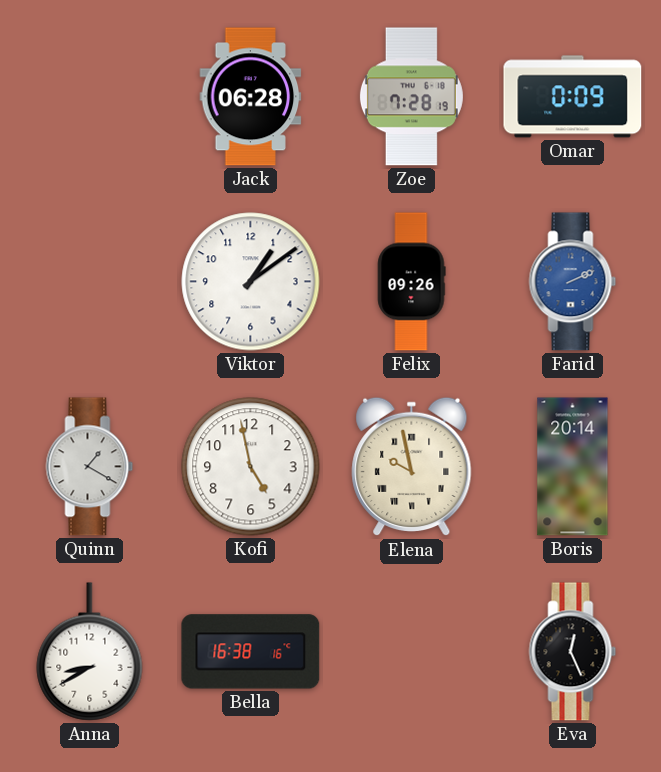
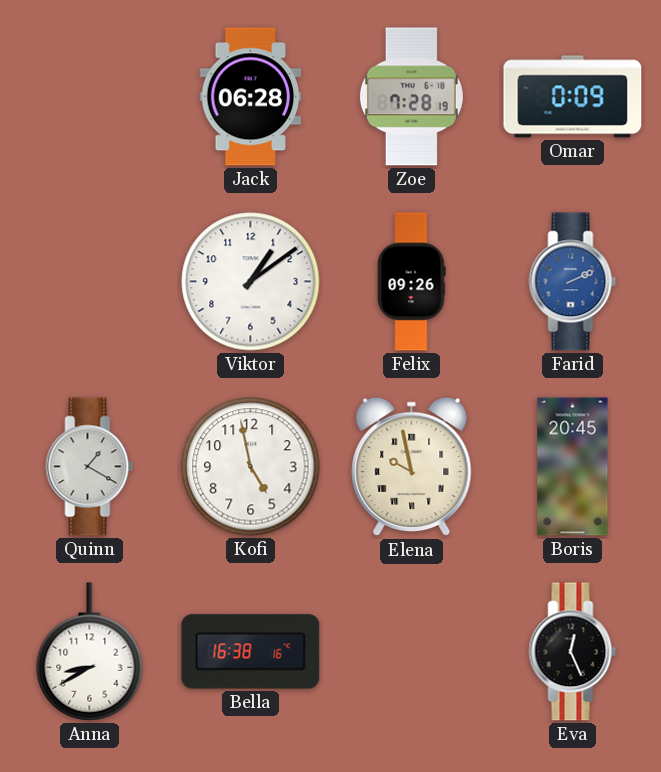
Boris: 20:14 -> 20:45
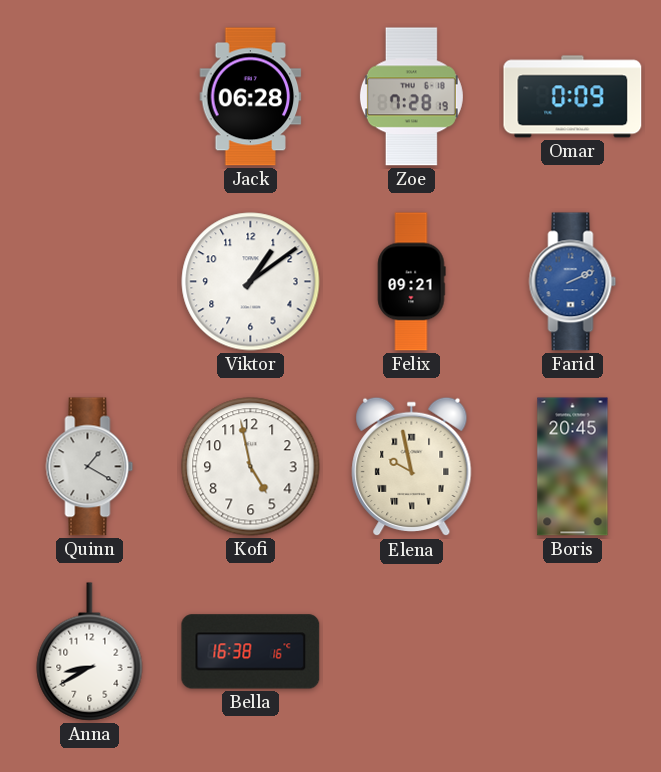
Felix: 09:26 -> 09:21
Eva: 12:26 -> none
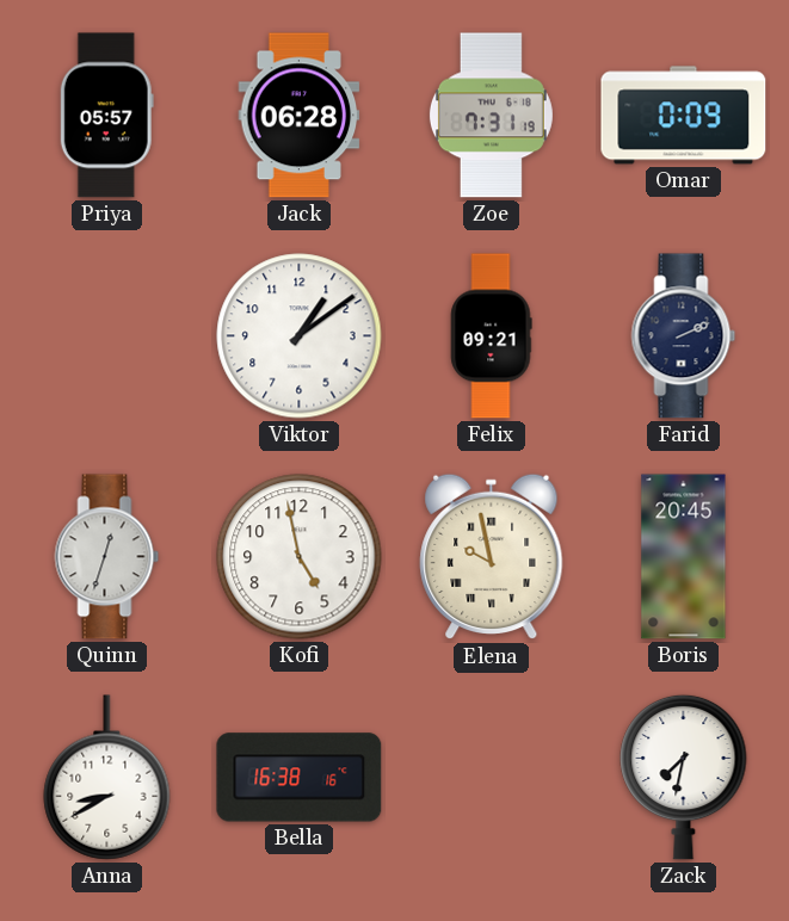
Priya: none -> 05:57
Zoe: 7:28 -> 7:31
Farid dial: blue -> navy
Quinn: 1:20 -> 12:33
Zack: none -> 7:32
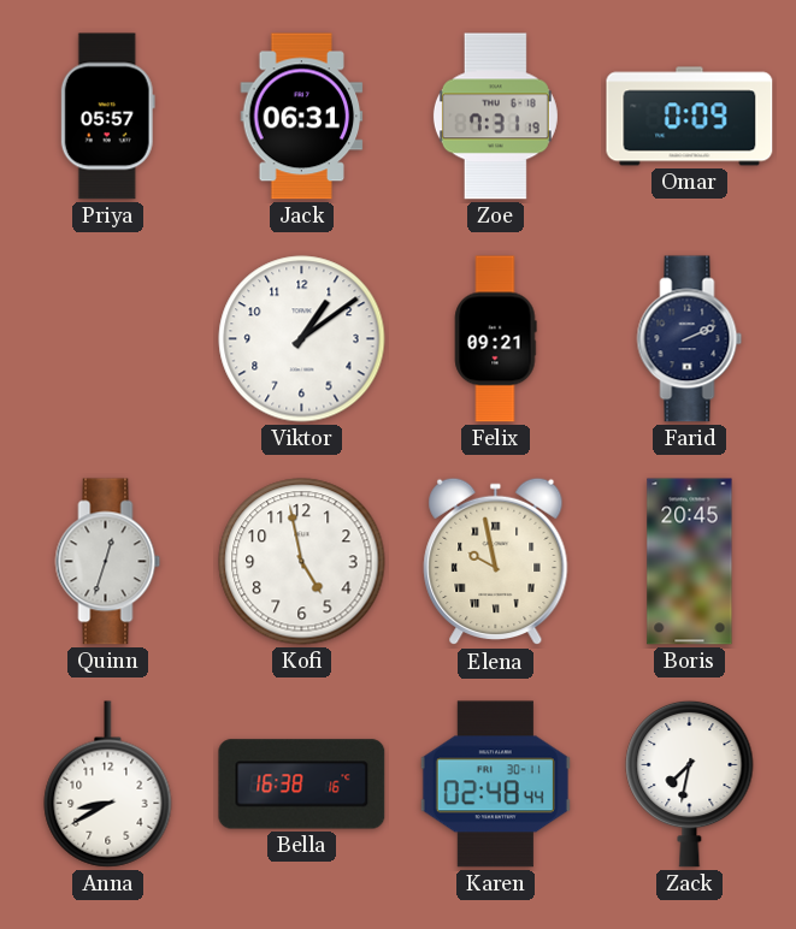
Jack: 06:28 -> 06:31
Karen: none -> 02:48
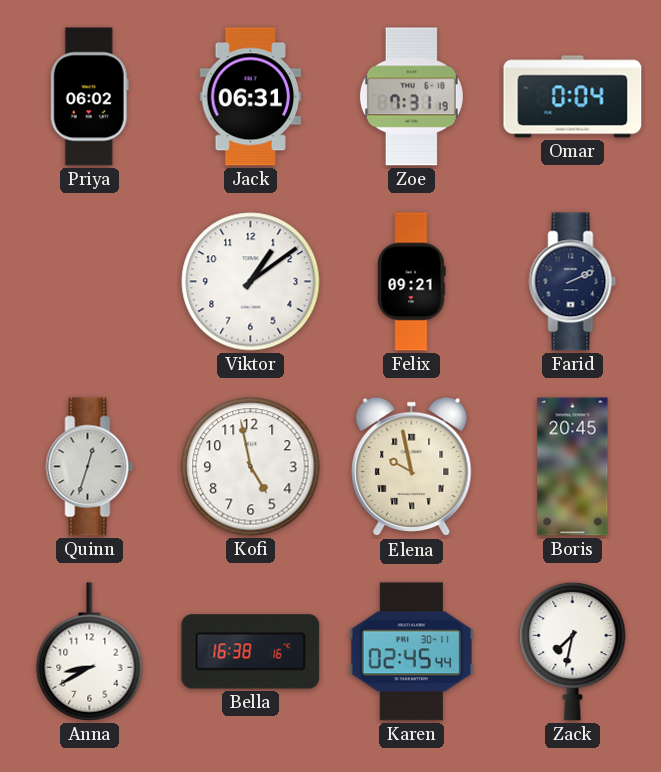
Priya: 05:57 -> 06:02
Omar: 0:09 -> 0:04
Karen: 02:48 -> 02:45
